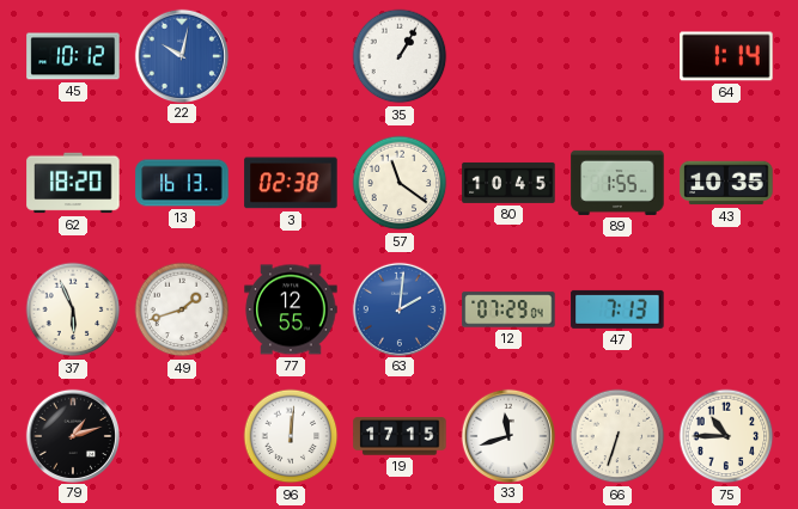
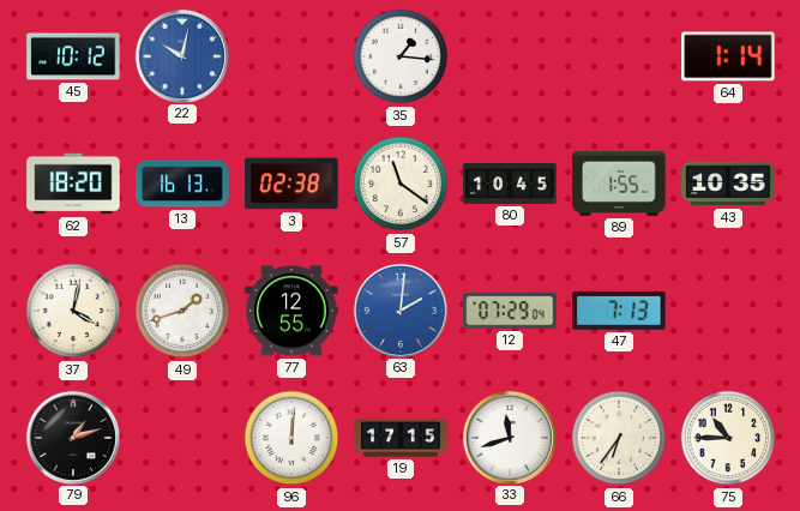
35: 1:05 -> 1:16
37: 5:56 -> 4:02
66: 6:33 -> 6:36
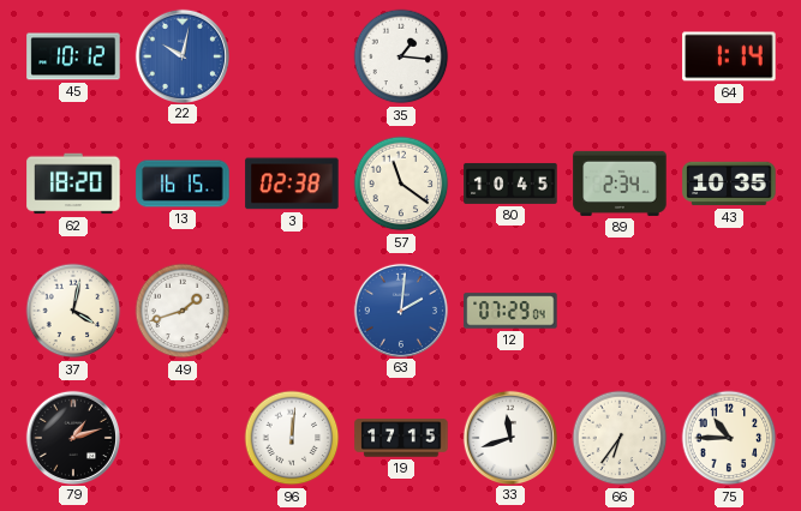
13: 16:13 -> 16:15
89: 1:55 -> 2:34
77: 12:55 -> none
47: 7:13 -> none
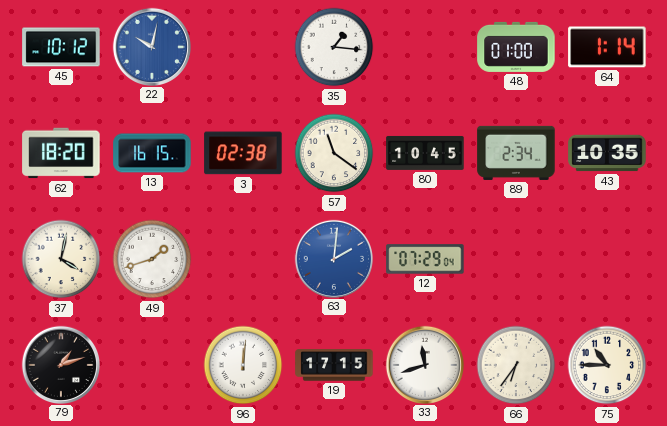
48: none -> 01:00
